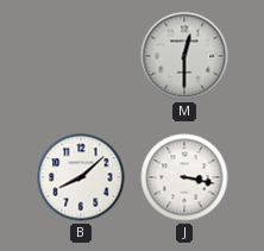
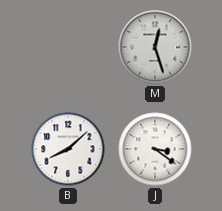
M: 12:30 -> 12:27
J: 3:17 -> 3:21
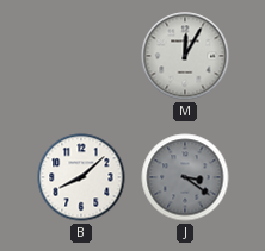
M: 12:27 -> 12:05
J dial: white -> grey
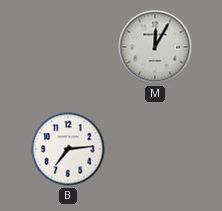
B: 8:08 -> 7:14
J: 3:21 -> none
